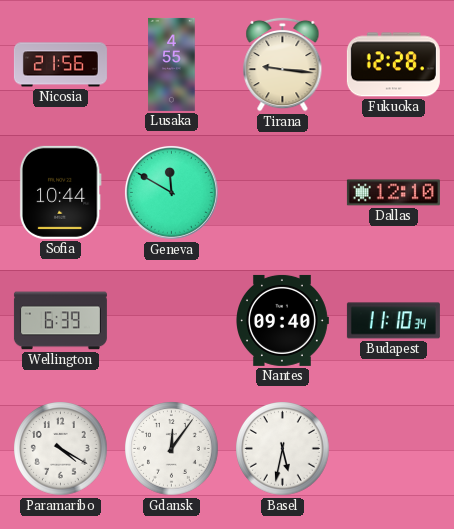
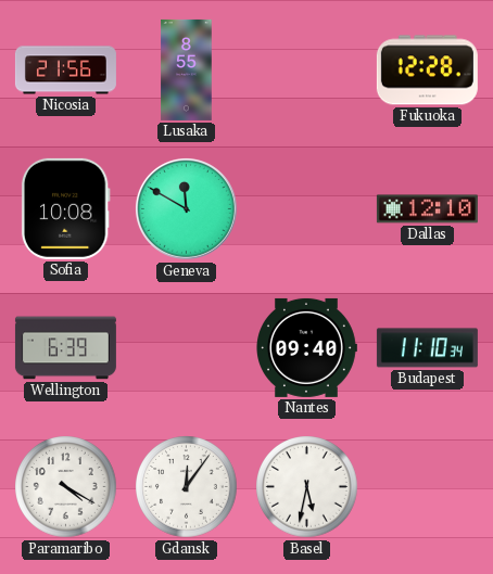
Lusaka: 4:55 -> 8:55
Tirana: 9:16 -> none
Sofia: 10:44 -> 10:08
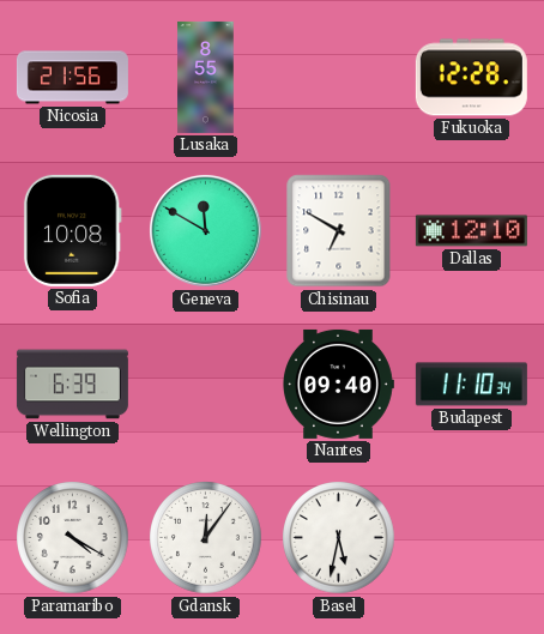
Chisinau: none -> 6:50
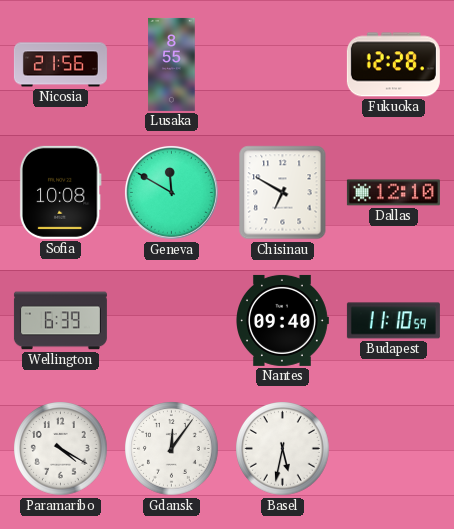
Budapest: 11:10:34 -> 11:10:59
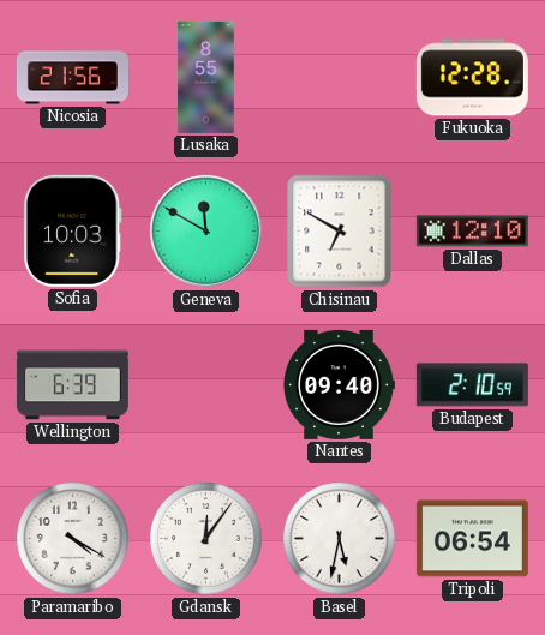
Sofia: 10:08 -> 10:03
Budapest: 11:10 -> 2:10
Tripoli: none -> 06:54
